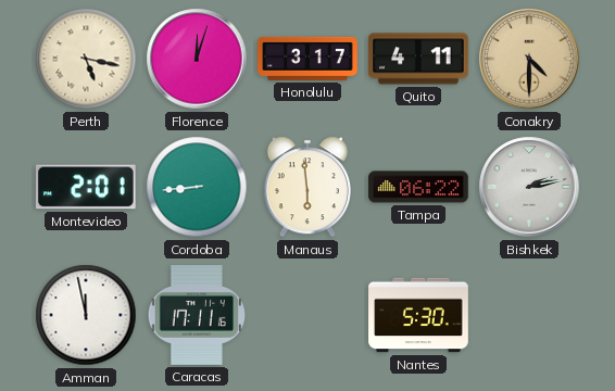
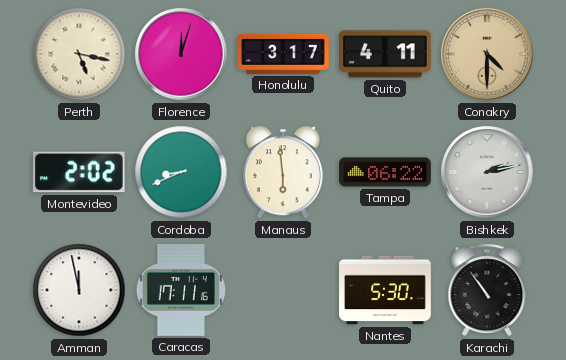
Montevideo: 2:01 -> 2:02
Cordoba: 8:44 -> 8:41
Karachi: none -> 10:54
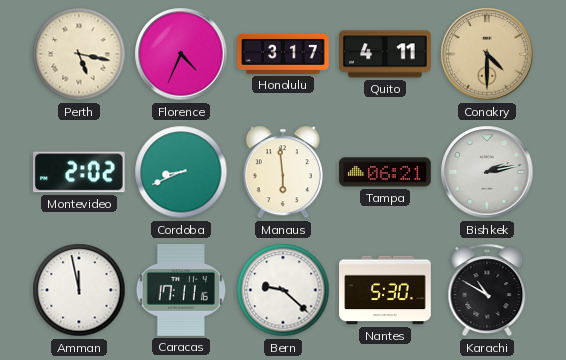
Florence: 12:03 -> 4:34
Tampa: 06:22 -> 06:21
Bern: none -> 9:22
Karachi: 10:54 -> 10:50
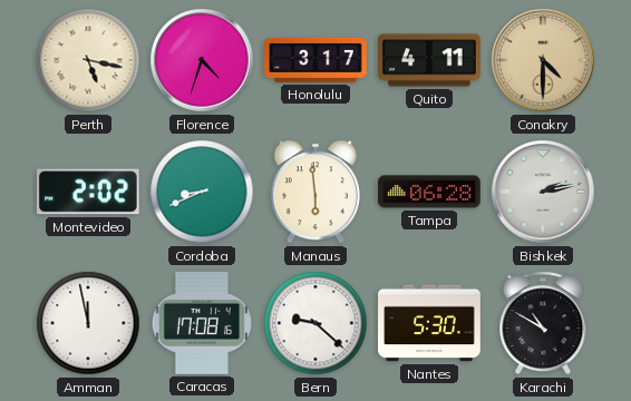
Florence: 4:34 -> 4:33
Tampa: 06:21 -> 06:28
Caracas: 17:11 -> 17:08
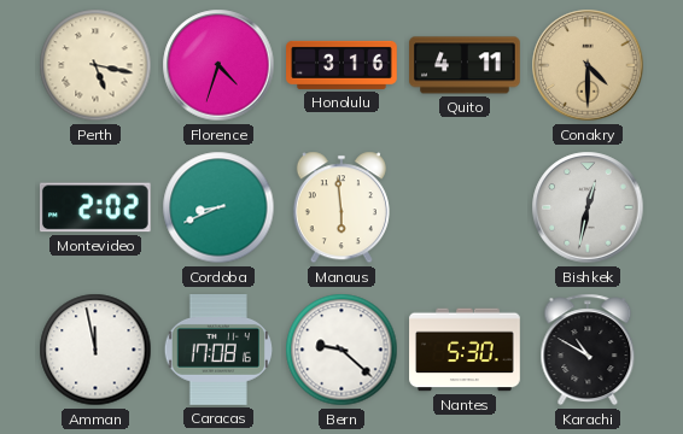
Honolulu: 3:17 -> 3:16
Tampa: 06:28 -> none
Bishkek: 2:13 -> 12:32
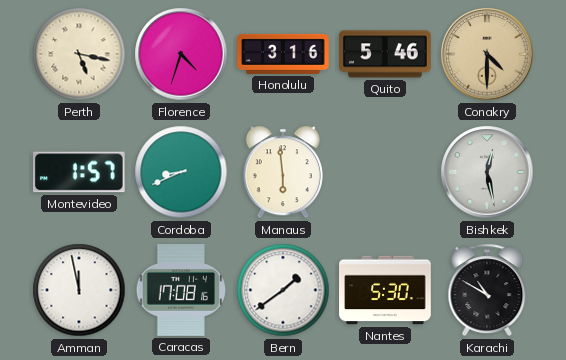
Quito: 4:11 -> 5:46
Montevideo: 2:02 -> 1:57
Bishkek: 12:32 -> 12:28
Bern: 9:22 -> 1:39
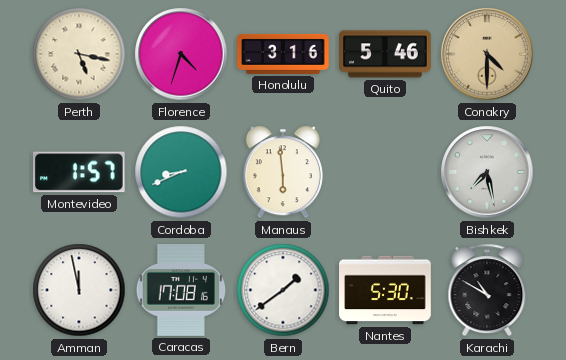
Bishkek: 12:28 -> 7:28
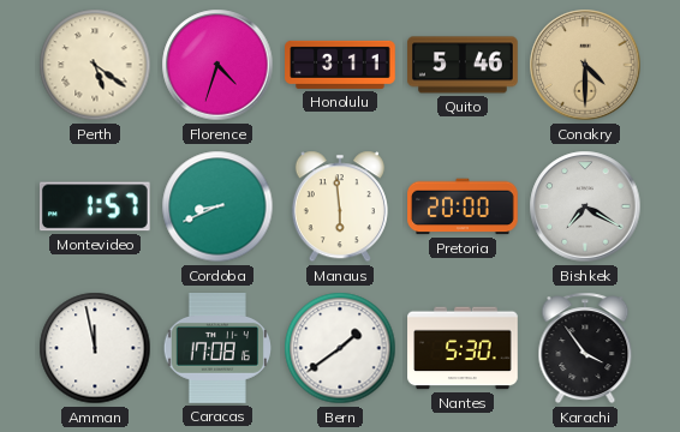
Perth: 5:17 -> 5:21
Honolulu: 3:16 -> 3:11
Pretoria: none -> 20:00
Bishkek: 7:28 -> 7:20
Karachi: 10:50 -> 3:54
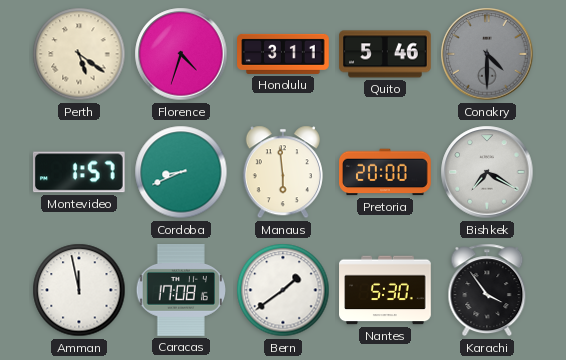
Conakry dial: champagne -> grey
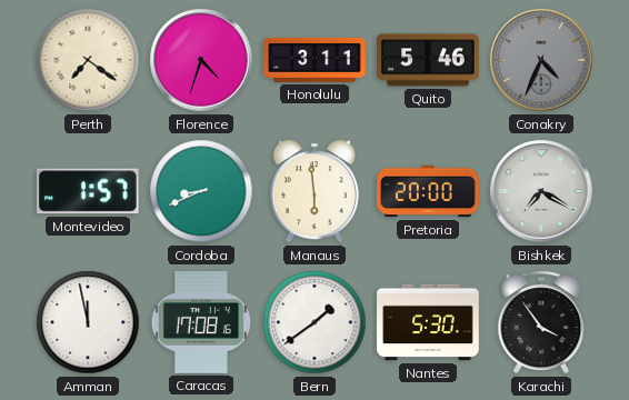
Perth: 5:21 -> 7:21
Conakry: 4:30 -> 4:34
